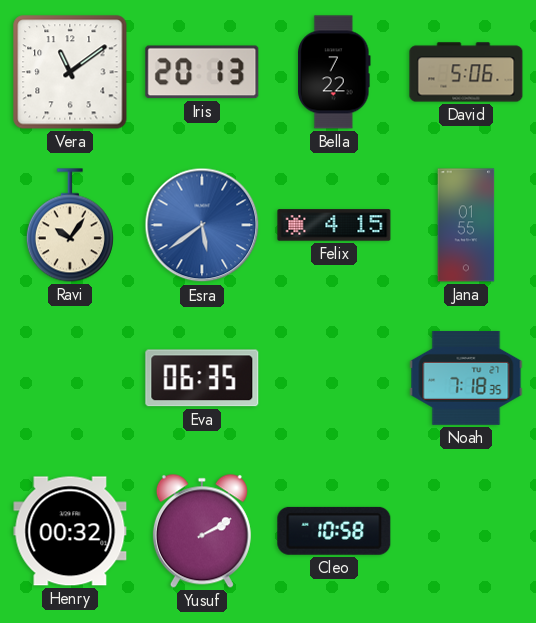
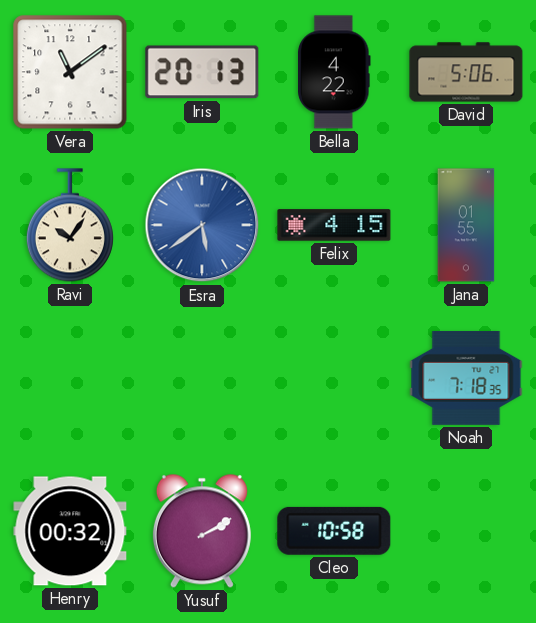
Bella: 7:22 -> 4:22
Eva: 06:35 -> none
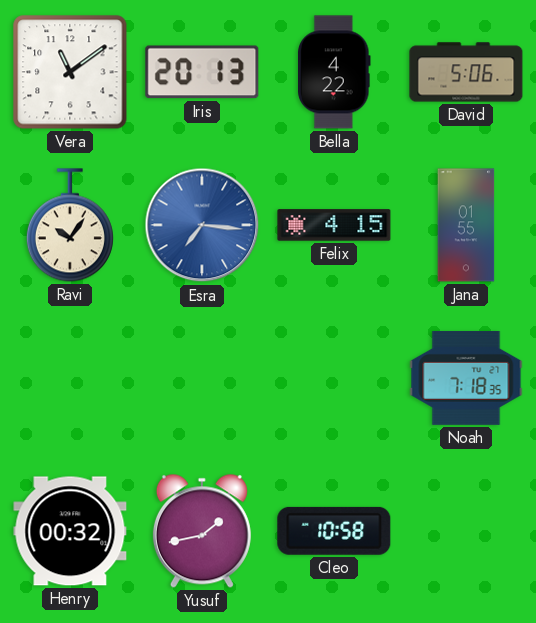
Esra: 5:39 -> 7:16
Yusuf: 2:10 -> 1:43
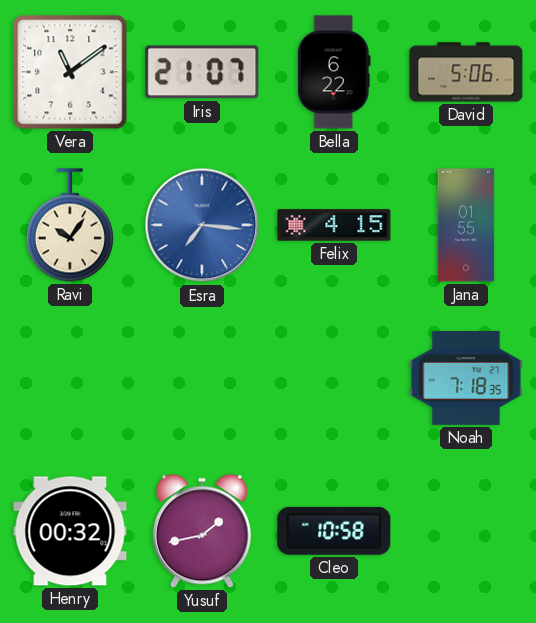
Iris: 20:13 -> 21:07
Bella: 4:22 -> 6:22
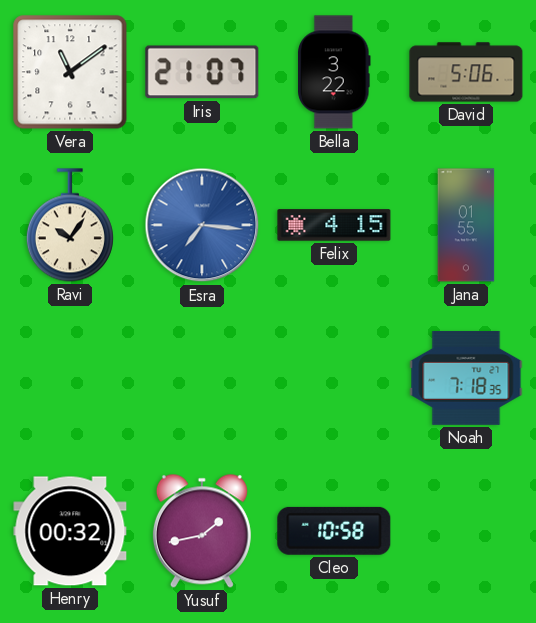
Bella: 6:22 -> 3:22
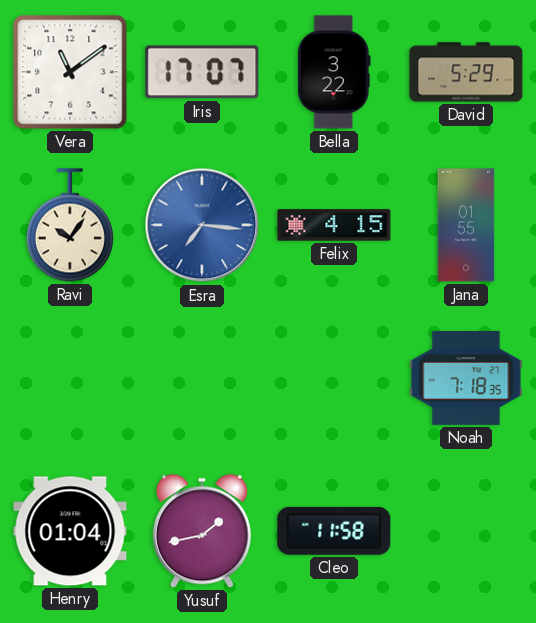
Iris: 21:07 -> 17:07
David: 5:06 -> 5:29
Henry: 00:32 -> 01:04
Cleo: 10:58 -> 11:58
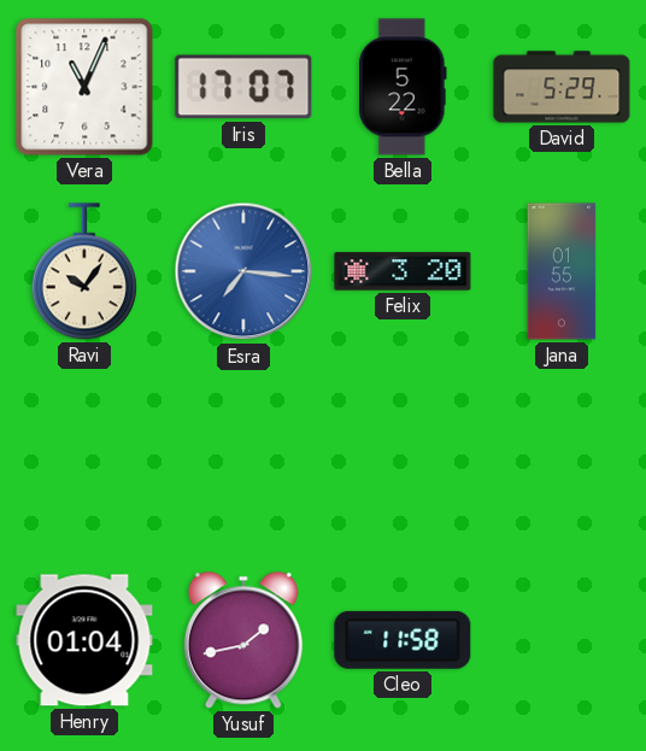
Vera: 11:09 -> 11:04
Bella: 3:22 -> 5:22
Felix: 4:15 -> 3:20
Noah: 7:18 -> none
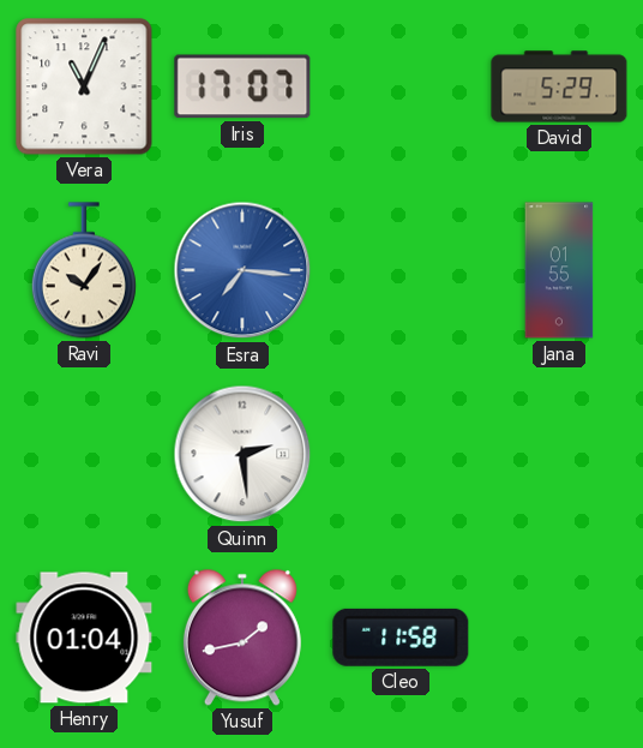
Bella: 5:22 -> none
Felix: 3:20 -> none
Quinn: none -> 2:29
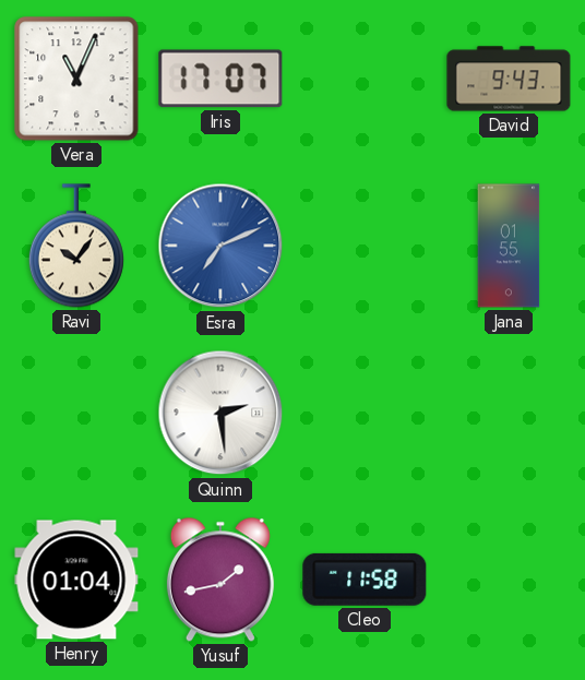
David: 5:29 -> 9:43
Esra: 7:16 -> 7:11
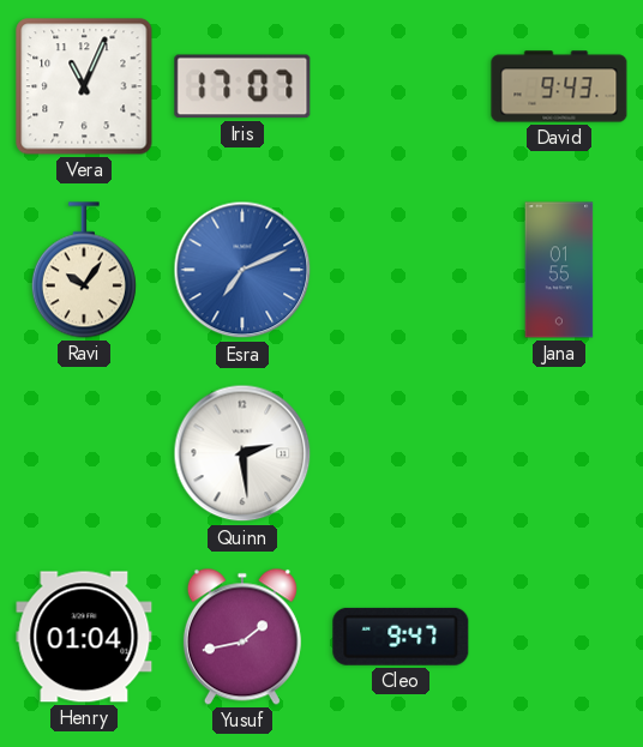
Cleo: 11:58 -> 9:47
